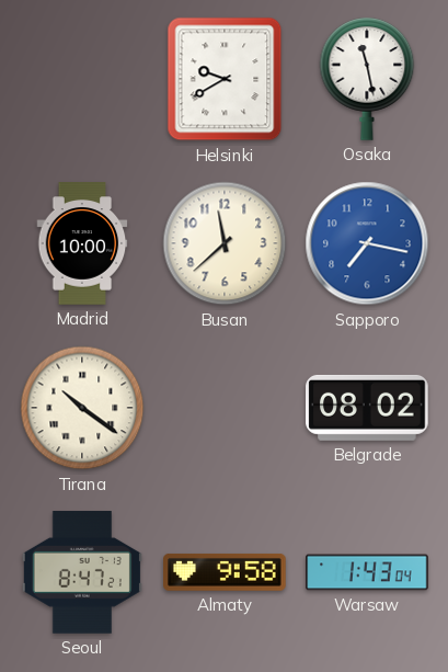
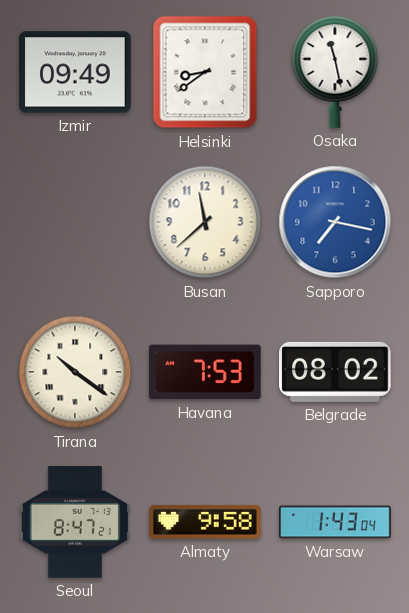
Izmir: none -> 09:49
Helsinki: 9:40 -> 8:39
Madrid: 10:00 -> none
Havana: none -> 7:53
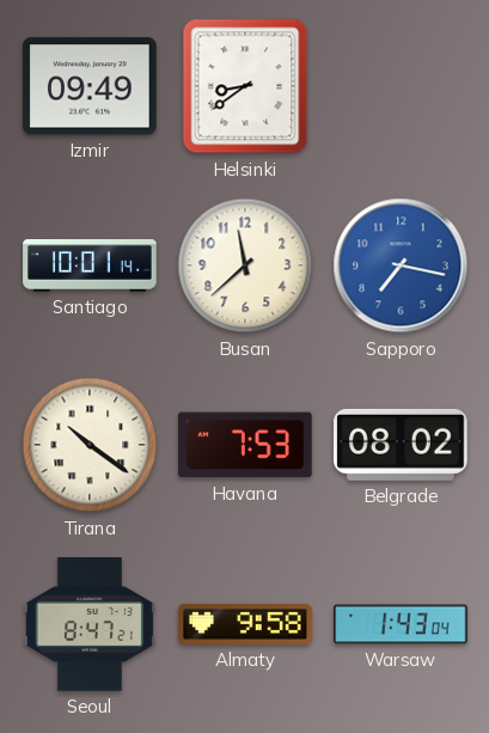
Osaka: 11:28 -> none
Santiago: none -> 10:01
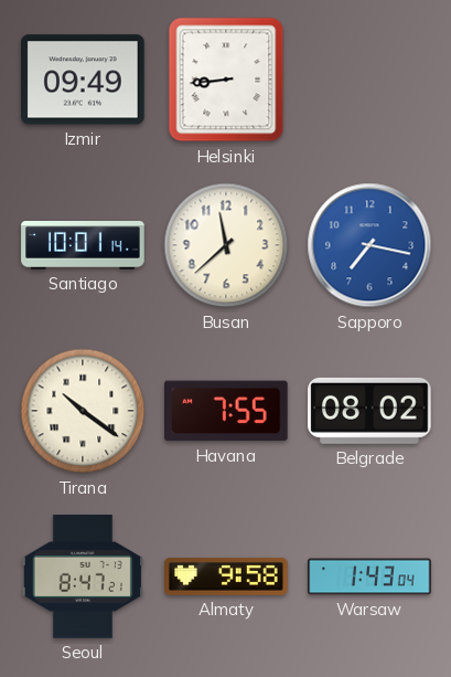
Helsinki: 8:39 -> 8:44
Havana: 7:53 -> 7:55
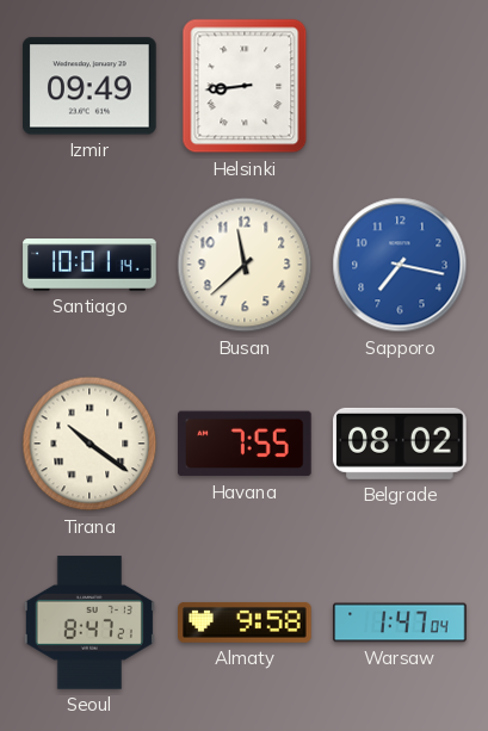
Warsaw: 1:43 -> 1:47
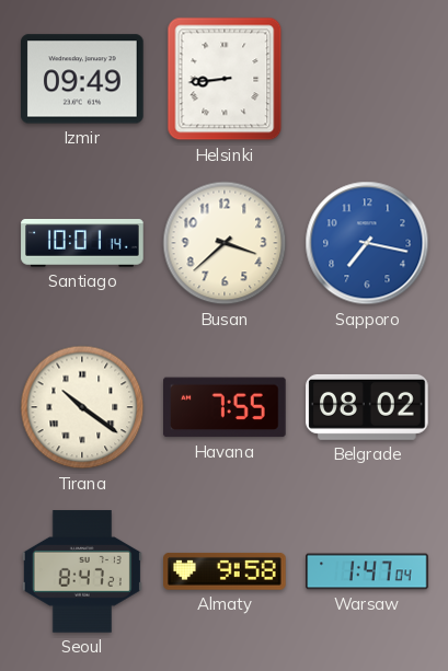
Busan: 11:38 -> 3:38
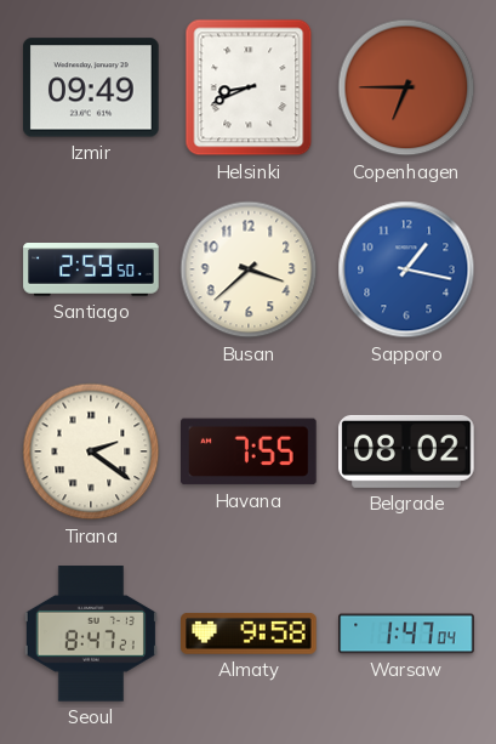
Helsinki: 8:44 -> 8:41
Copenhagen: none -> 6:45
Santiago: 10:01 -> 2:59
Sapporo: 7:17 -> 1:17
Tirana: 10:21 -> 2:21
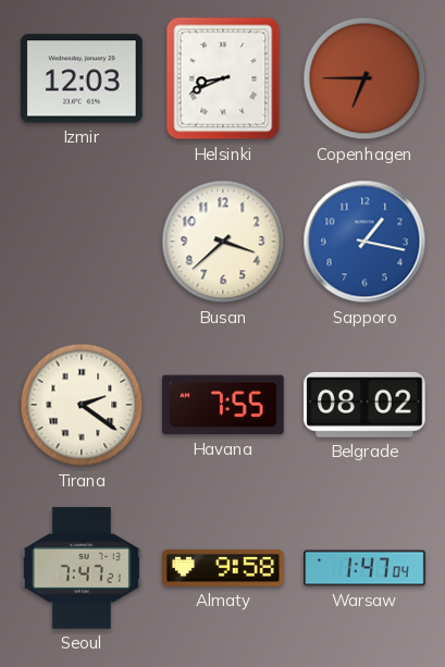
Izmir: 09:49 -> 12:03
Santiago: 2:59 -> none
Seoul: 8:47 -> 7:47
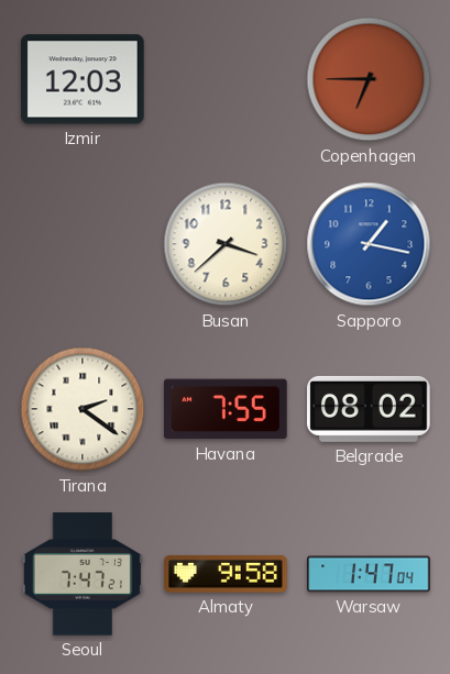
Helsinki: 8:41 -> none
